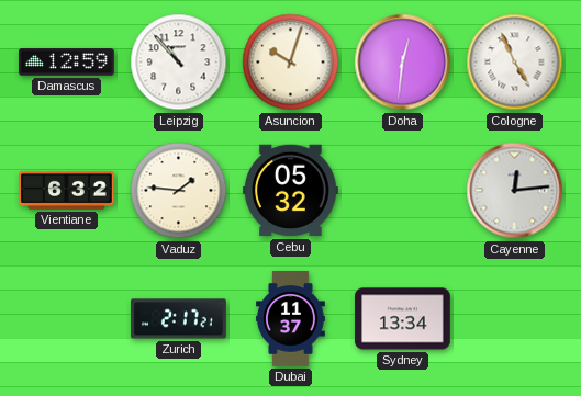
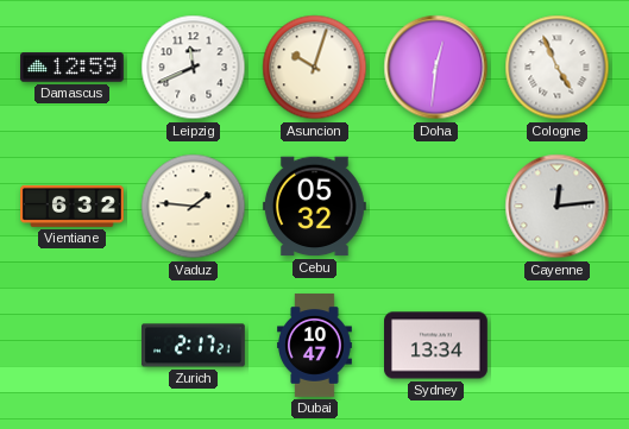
Leipzig: 10:53 -> 11:41
Dubai: 11:37 -> 10:47
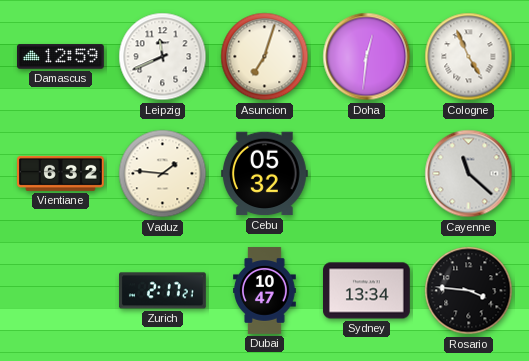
Asuncion: 10:03 -> 7:03
Cayenne: 12:14 -> 11:22
Rosario: none -> 3:46
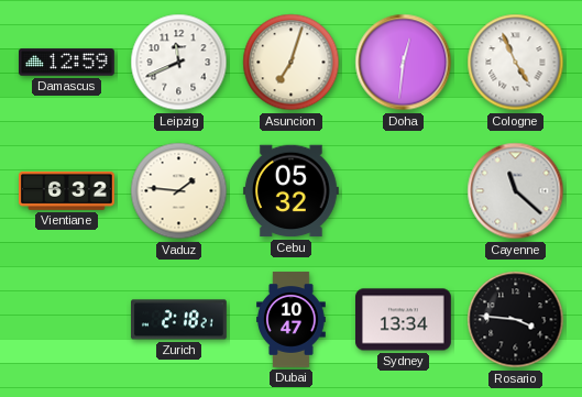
Zurich: 2:17 -> 2:18
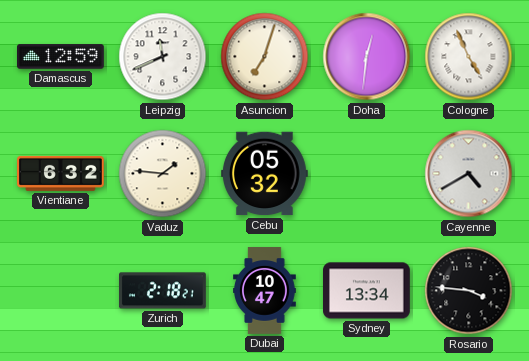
Cayenne: 11:22 -> 4:40
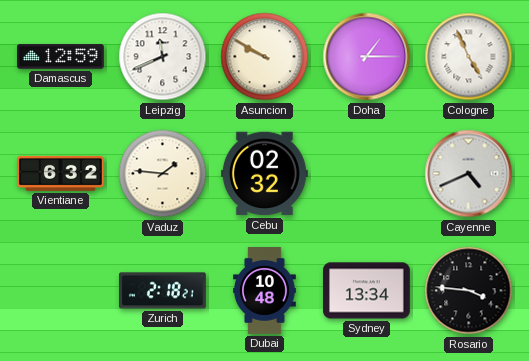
Asuncion: 7:03 -> 9:50
Doha: 12:31 -> 1:15
Cebu: 05:32 -> 02:32
Cayenne: 4:40 -> 4:41
Dubai: 10:47 -> 10:48
